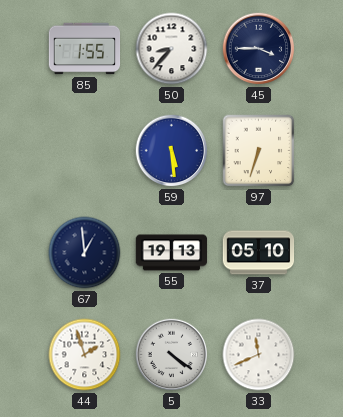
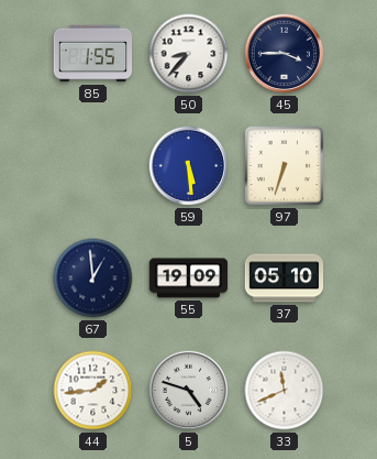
55: 19:13 -> 19:09
44: 1:57 -> 1:44
5: 4:21 -> 4:48
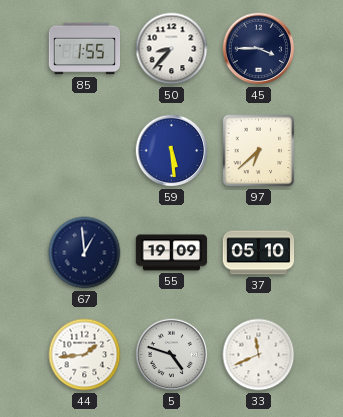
97: 6:33 -> 6:38
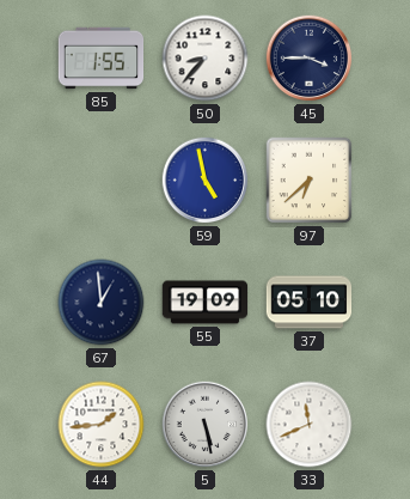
59: 5:29 -> 4:58
5: 4:48 -> 5:28
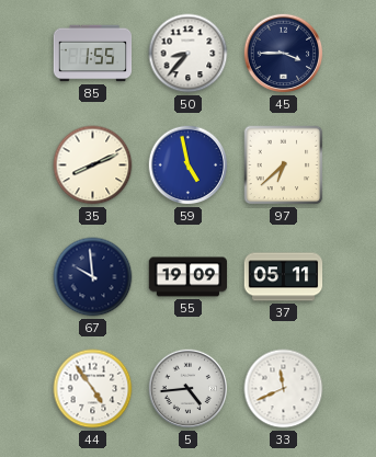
35: none -> 8:11
67: 12:59 -> 9:59
37: 05:10 -> 05:11
44: 1:44 -> 4:54
5: 5:28 -> 4:44
